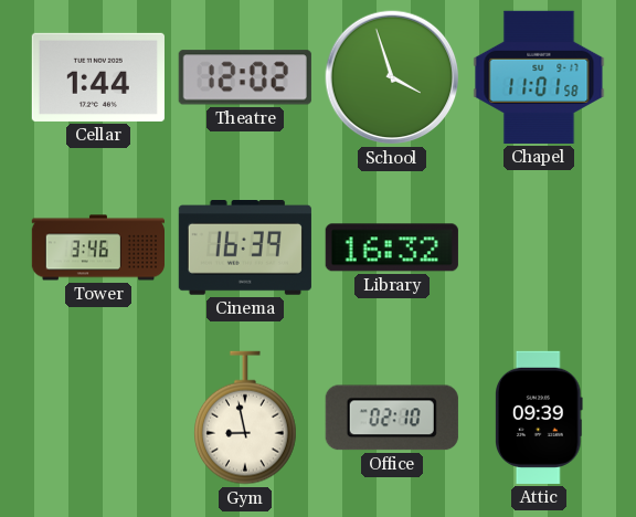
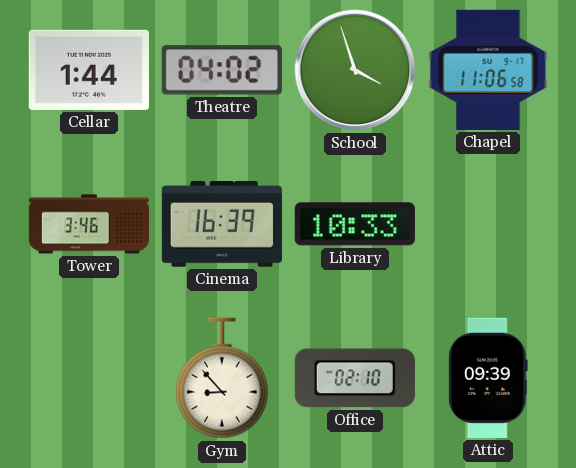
Theatre: 12:02 -> 04:02
Chapel: 11:01 -> 11:06
Library: 16:32 -> 10:33
Gym: 8:58 -> 8:53
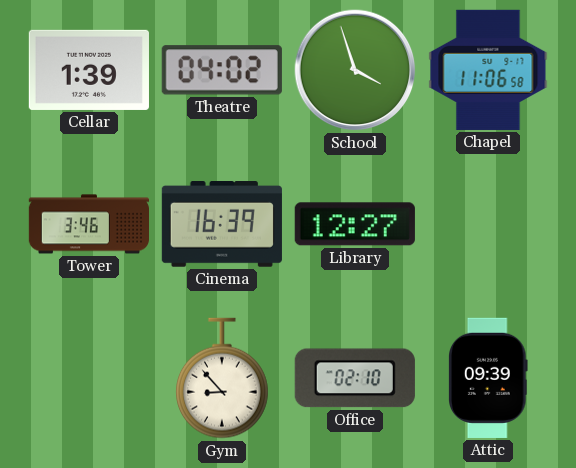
Cellar: 1:44 -> 1:39
Library: 10:33 -> 12:27
